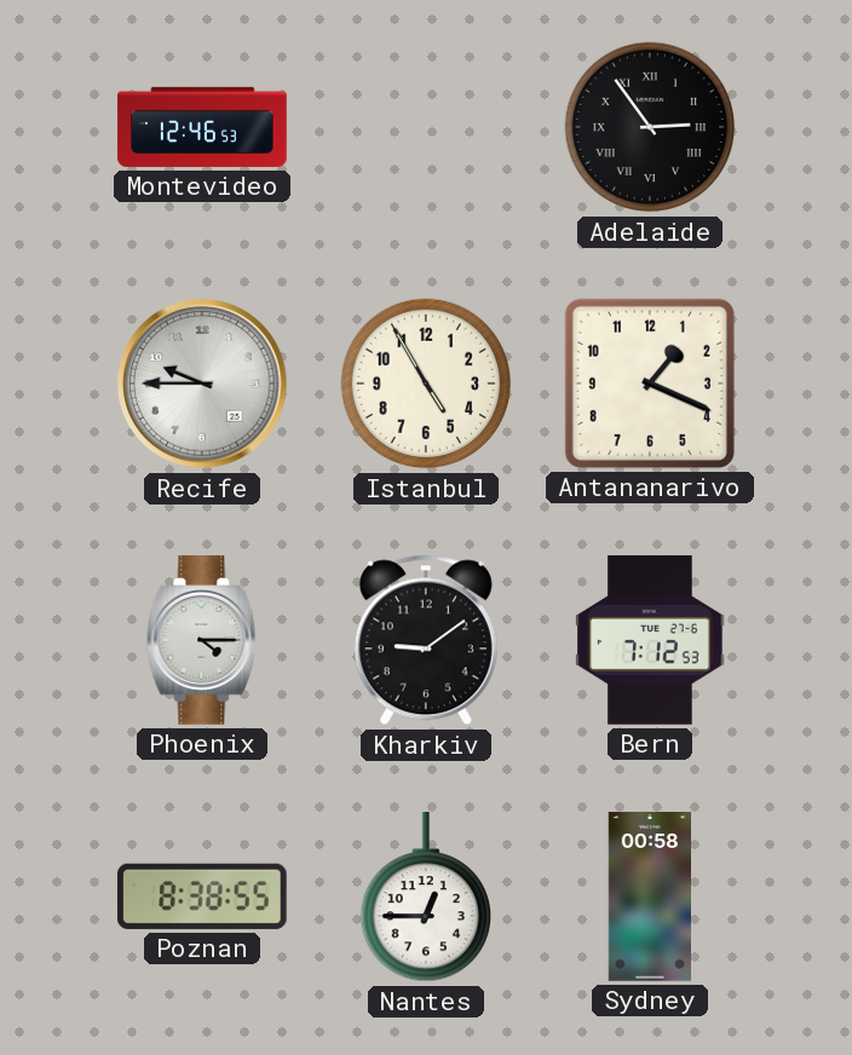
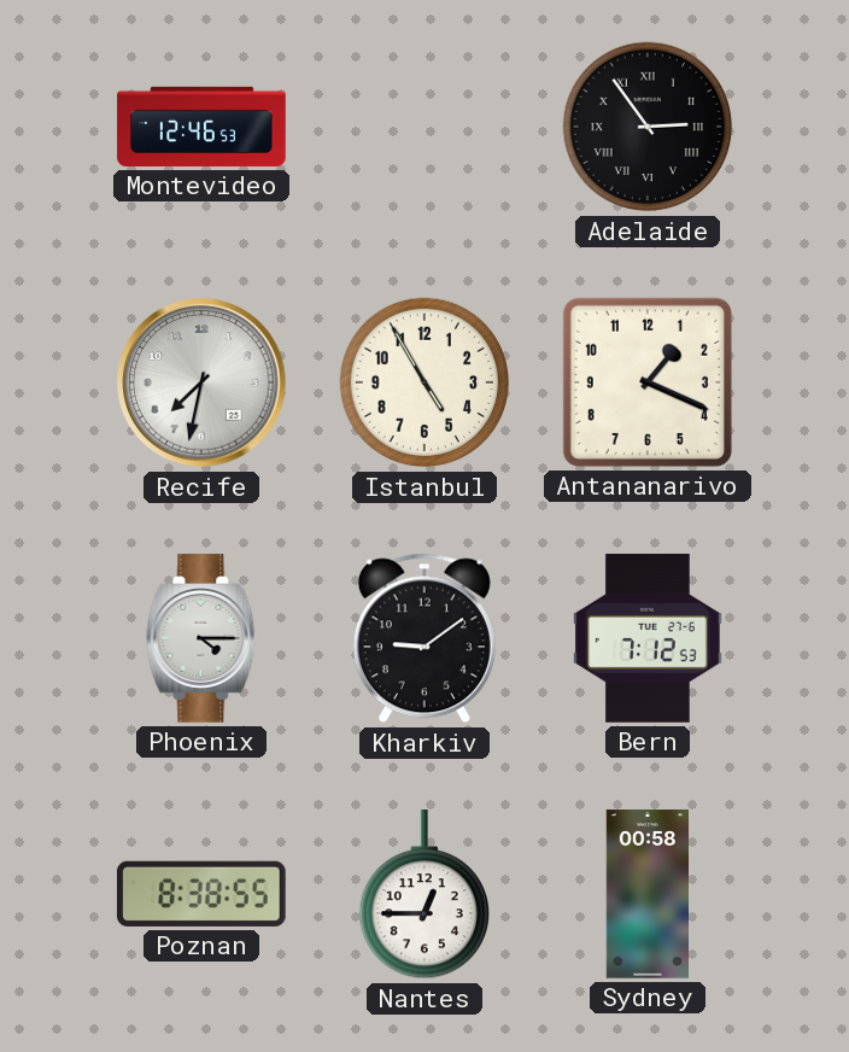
Recife: 9:45 -> 7:32
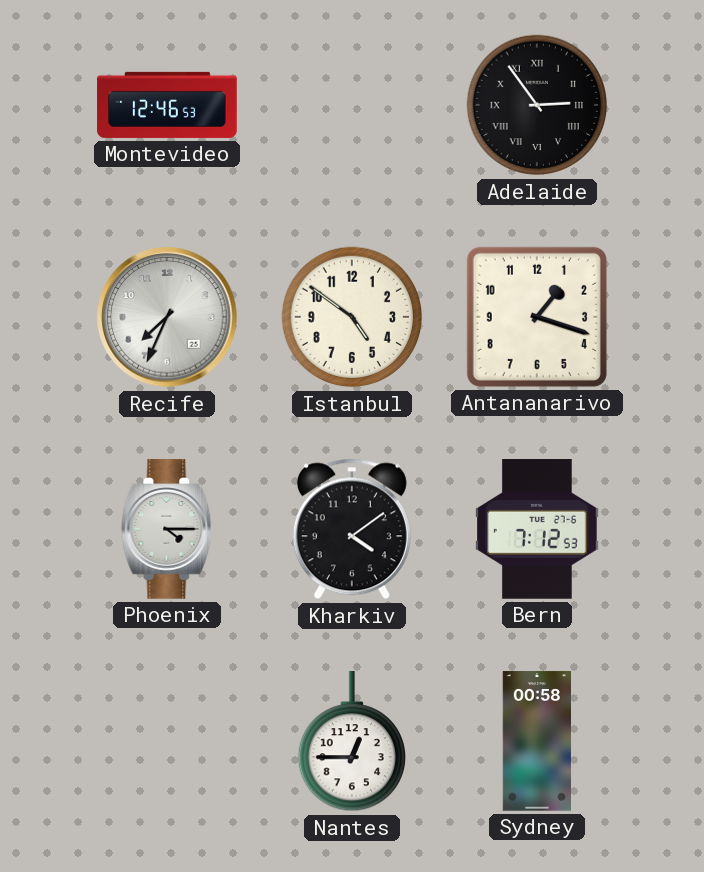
Recife: 7:32 -> 7:34
Istanbul: 4:55 -> 4:51
Antananarivo: 1:19 -> 1:18
Kharkiv: 9:09 -> 4:09
Poznan: 8:38 -> none
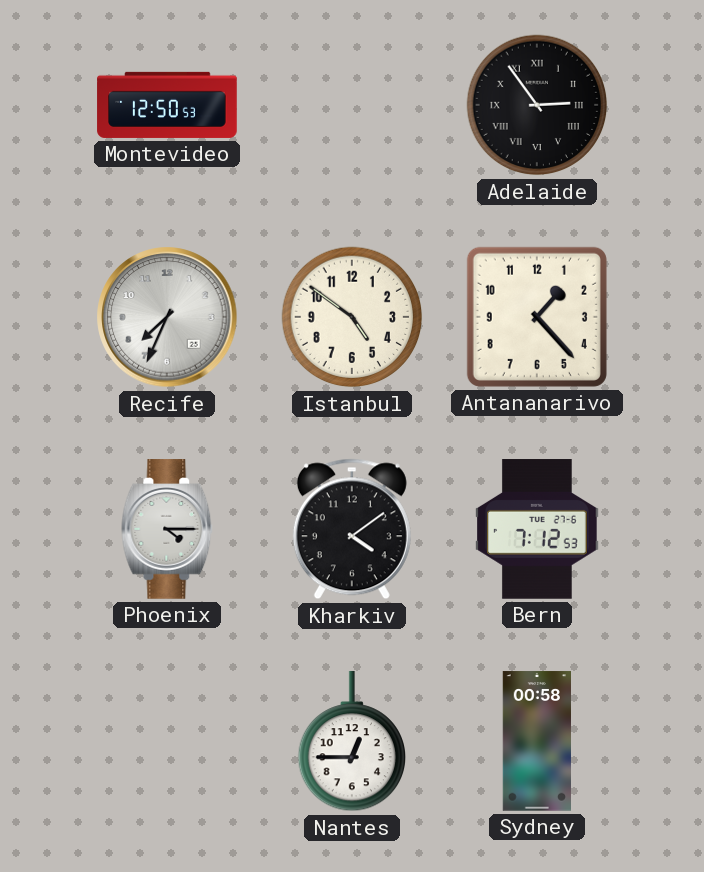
Montevideo: 12:46 -> 12:50
Antananarivo: 1:18 -> 1:23
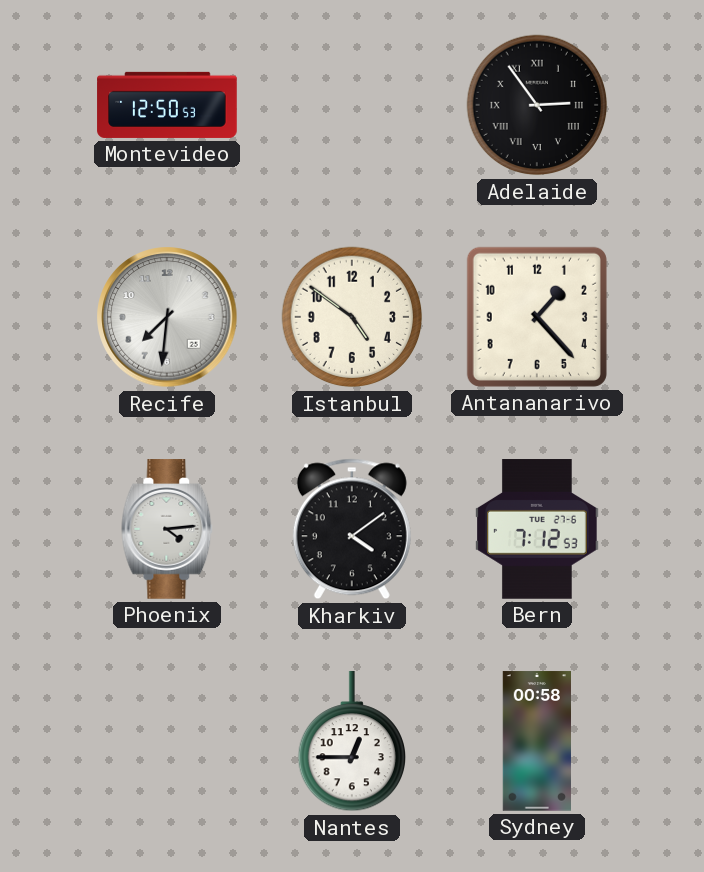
Recife: 7:34 -> 7:31
Phoenix: 4:15 -> 4:14
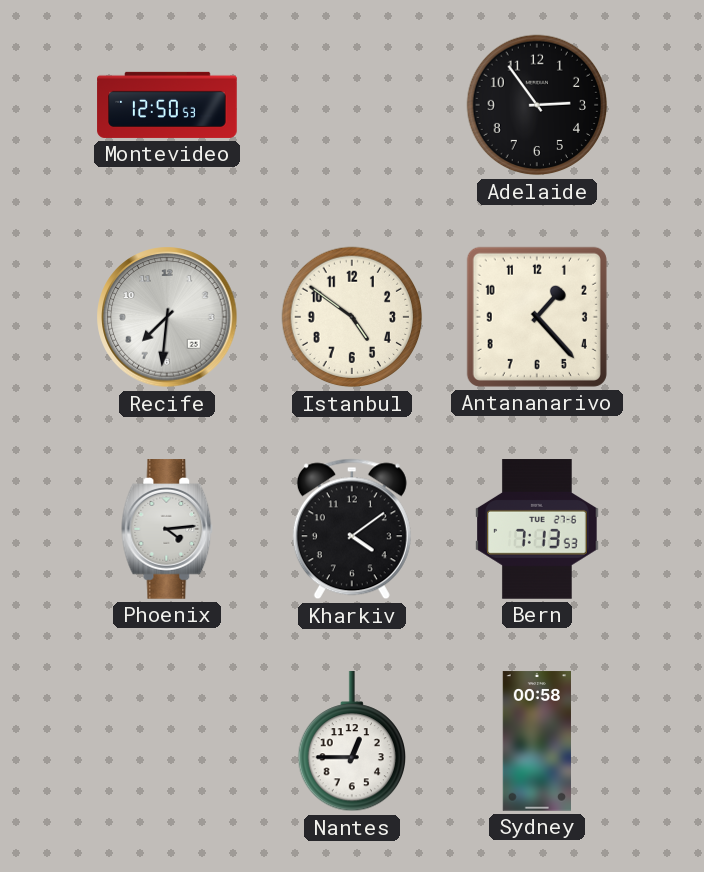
Adelaide numerals: Roman -> Arabic
Bern: 7:12 -> 7:13
